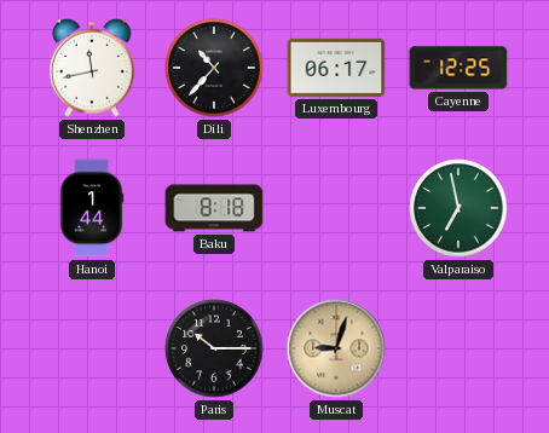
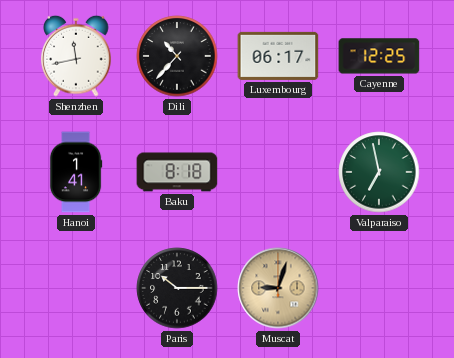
Hanoi: 1:44 -> 1:41
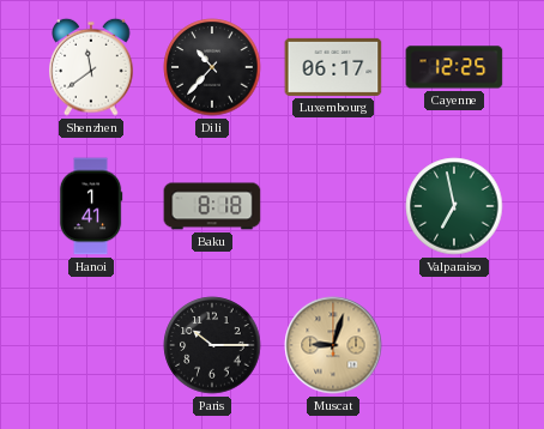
Shenzhen: 11:43 -> 11:39
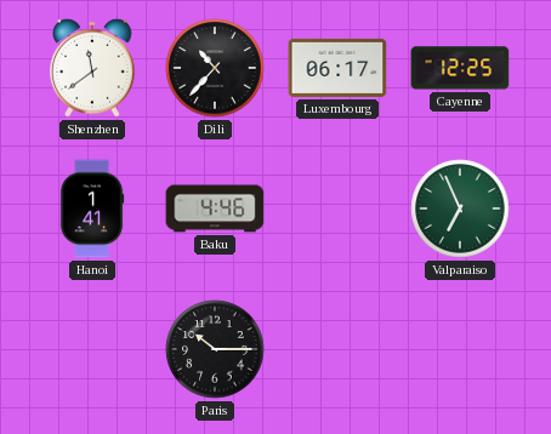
Baku: 8:18 -> 4:46
Valparaiso: 6:58 -> 6:56
Muscat: 9:03 -> none
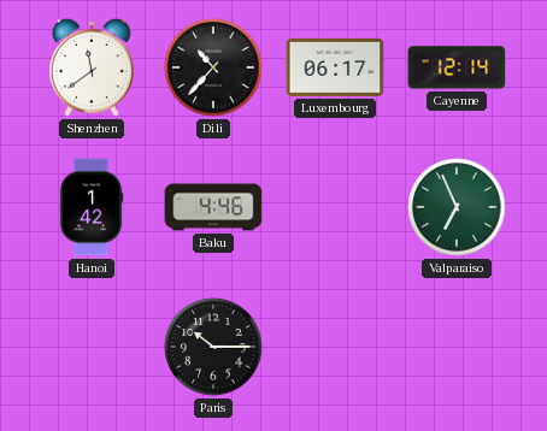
Cayenne: 12:25 -> 12:14
Hanoi: 1:41 -> 1:42
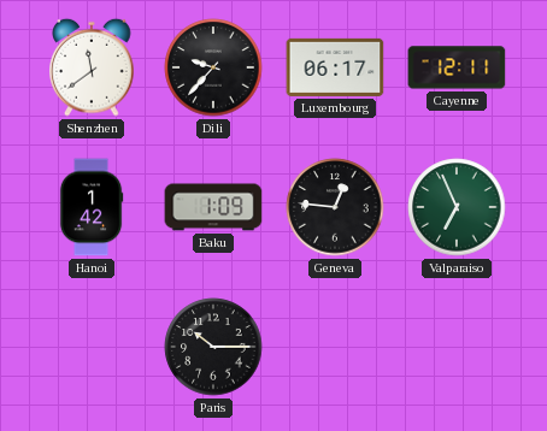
Dili: 10:37 -> 9:37
Cayenne: 12:14 -> 12:11
Baku: 4:46 -> 1:09
Geneva: none -> 12:46
